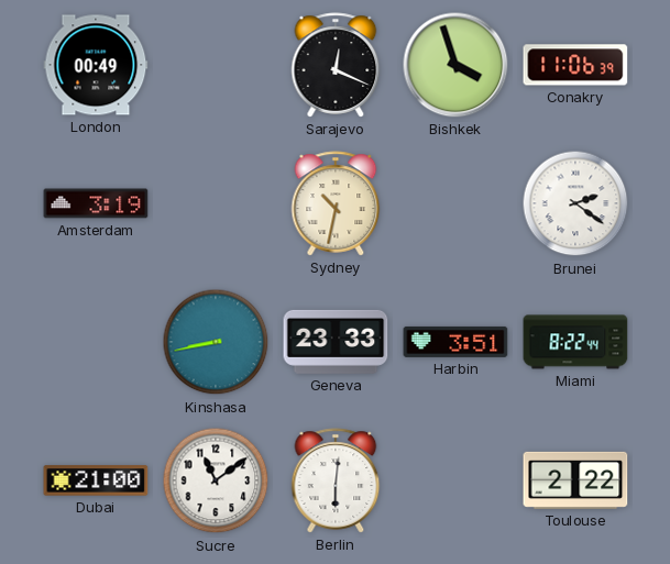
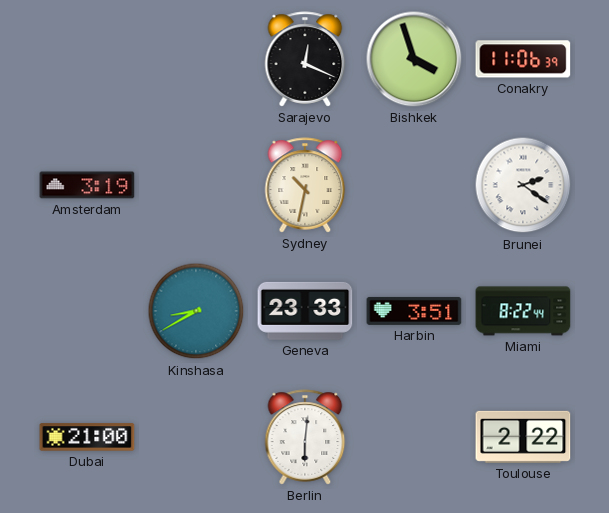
London: 00:49 -> none
Kinshasa: 8:43 -> 8:40
Sucre: 11:09 -> none
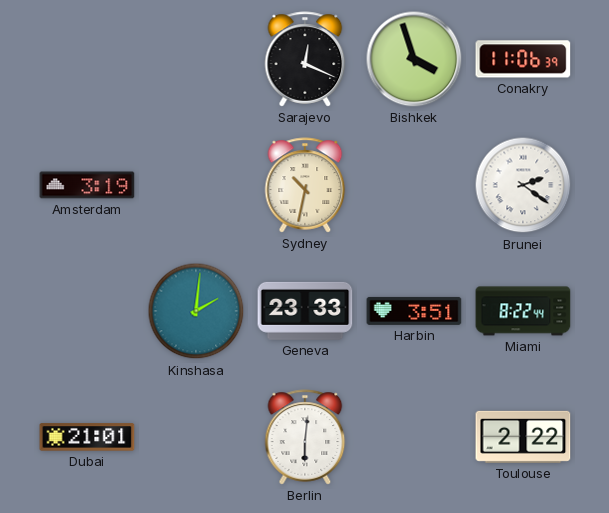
Kinshasa: 8:40 -> 2:01
Dubai: 21:00 -> 21:01
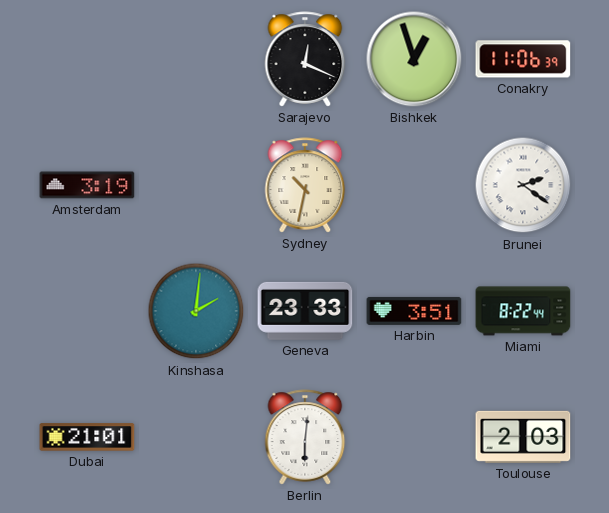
Bishkek: 3:57 -> 12:57
Toulouse: 2:22 -> 2:03
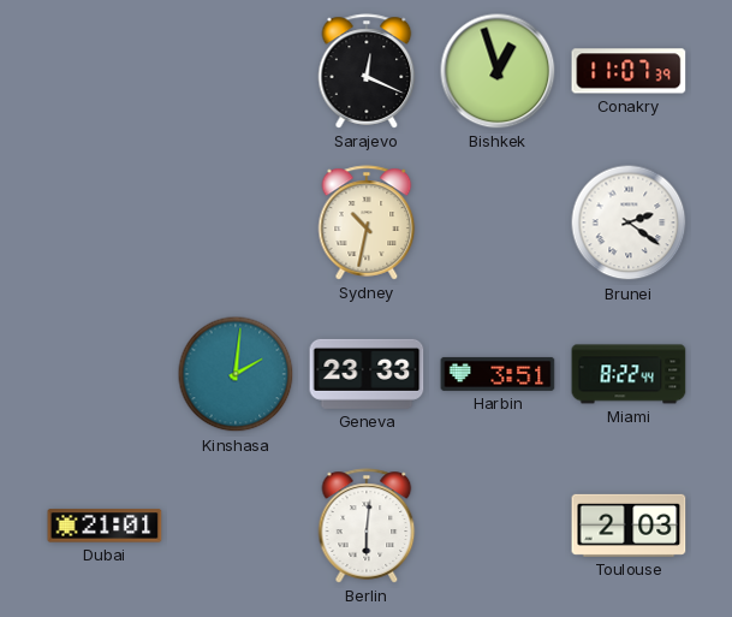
Conakry: 11:06 -> 11:07
Amsterdam: 3:19 -> none
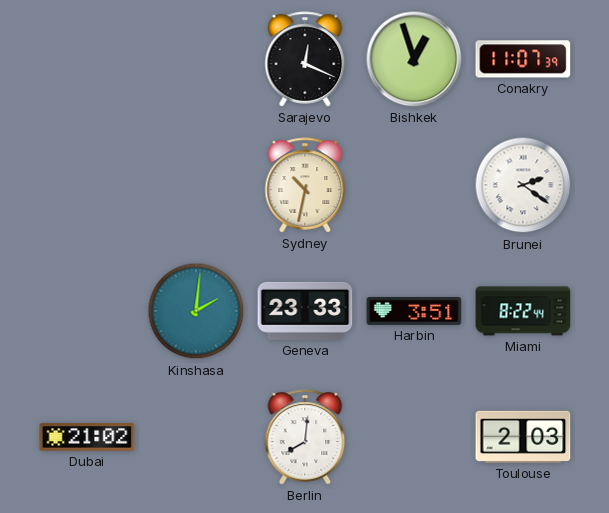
Dubai: 21:01 -> 21:02
Berlin: 6:01 -> 8:01
